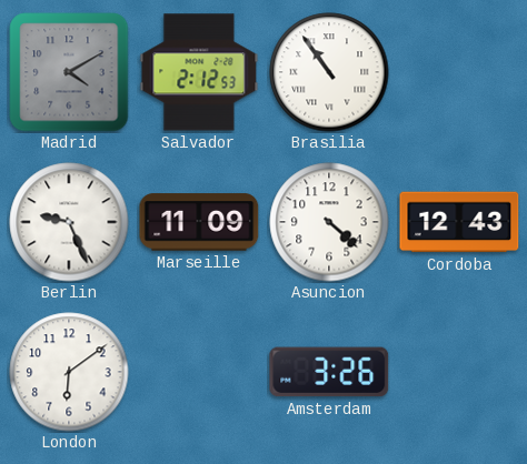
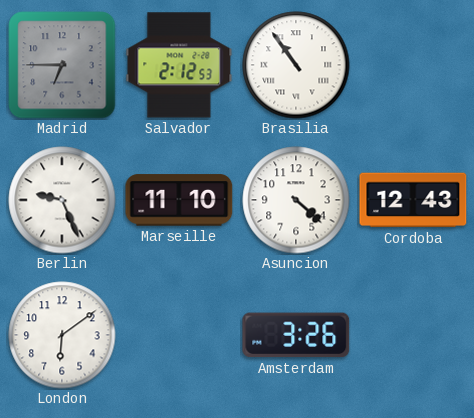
Madrid: 4:10 -> 6:45
Marseille: 11:09 -> 11:10
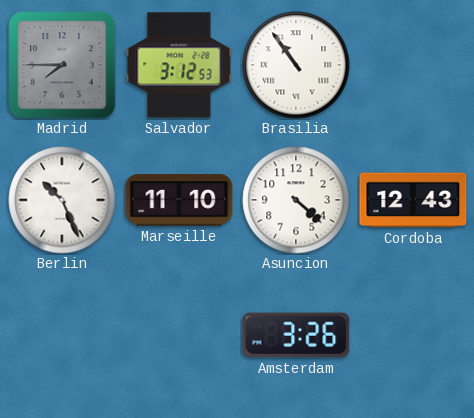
Madrid: 6:45 -> 7:45
Salvador: 2:12 -> 3:12
Berlin: 9:26 -> 10:26
London: 6:09 -> none
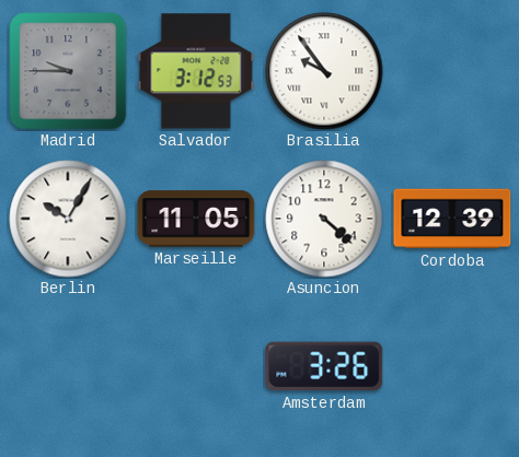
Madrid: 7:45 -> 9:45
Brasilia: 10:54 -> 9:54
Berlin: 10:26 -> 10:05
Marseille: 11:10 -> 11:05
Cordoba: 12:43 -> 12:39
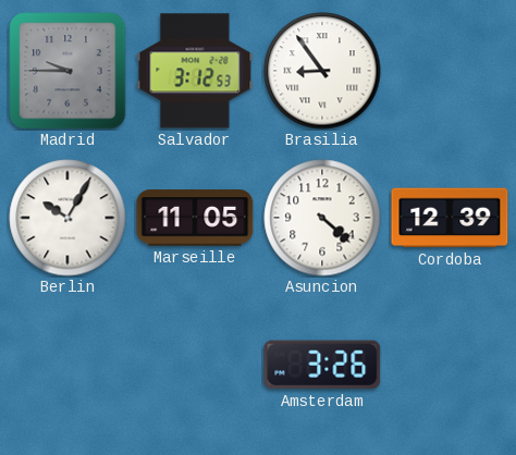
Brasilia: 9:54 -> 8:54
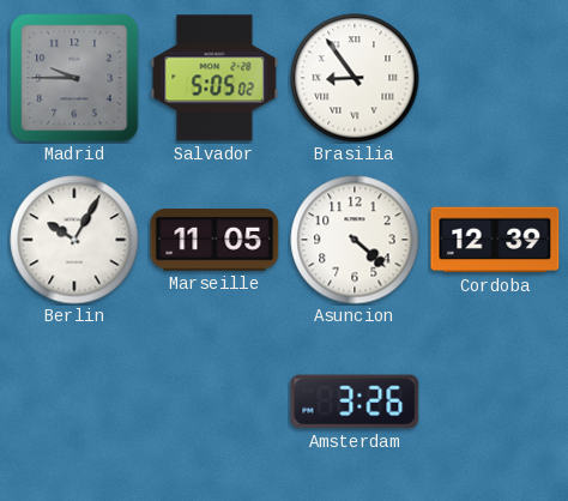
Salvador: 3:12 -> 5:05
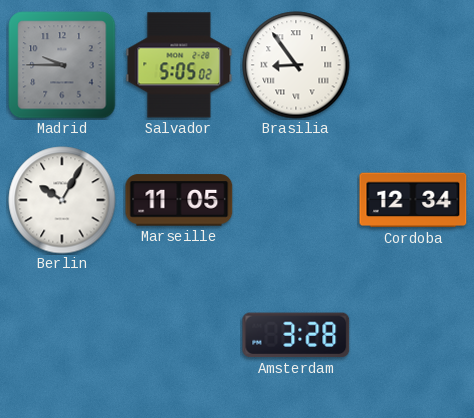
Asuncion: 4:22 -> none
Cordoba: 12:39 -> 12:34
Amsterdam: 3:26 -> 3:28
